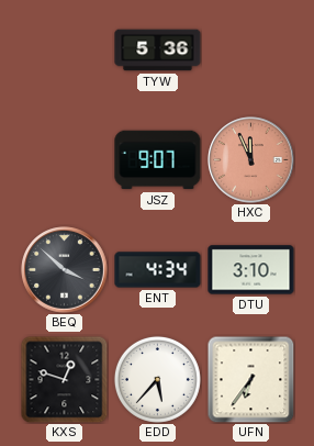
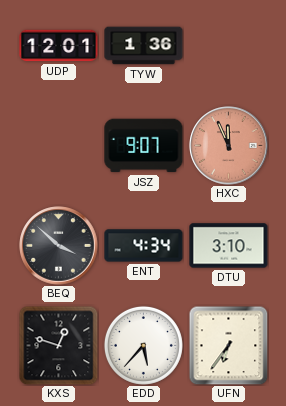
UDP: none -> 12:01
TYW: 5:36 -> 1:36
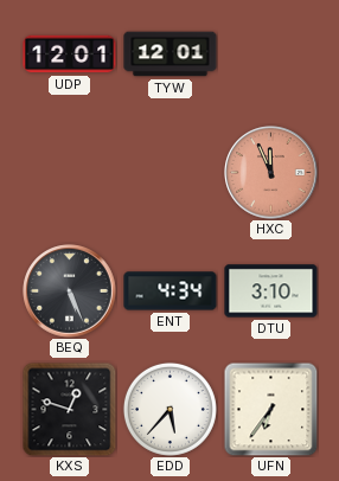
TYW: 1:36 -> 12:01
JSZ: 9:07 -> none
BEQ: 3:52 -> 5:26
